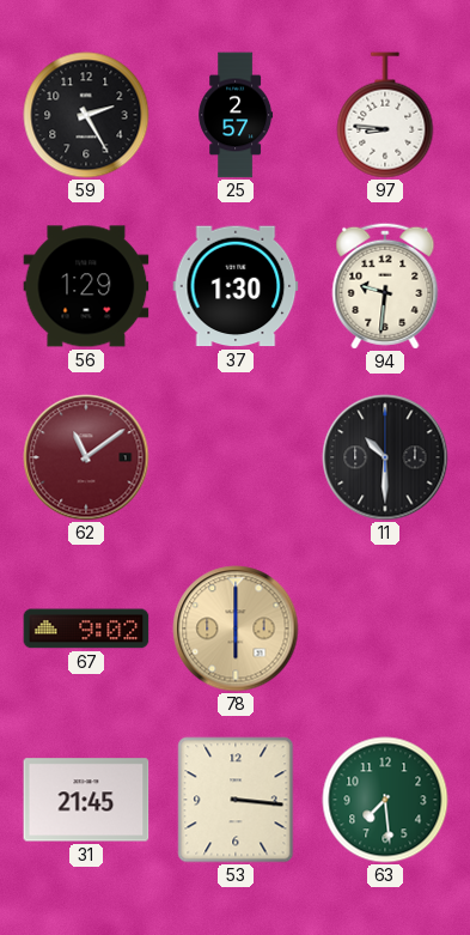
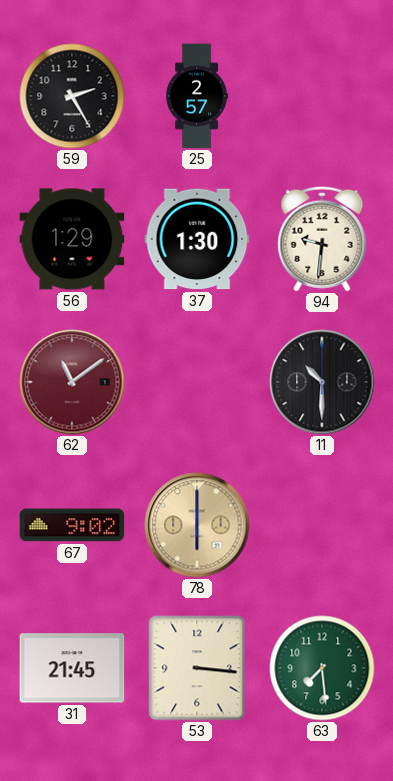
97: 8:46 -> none
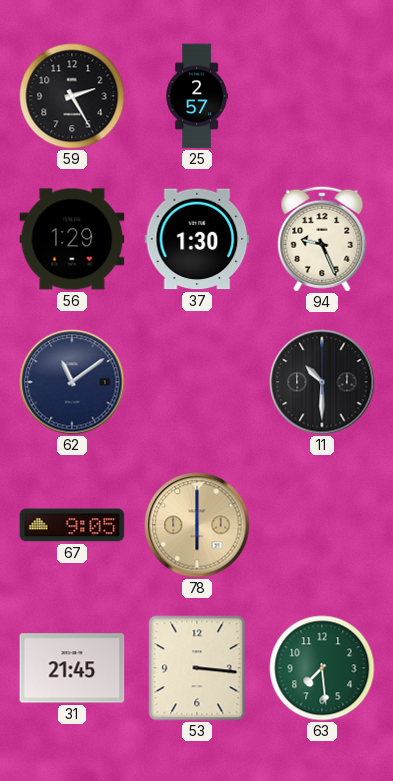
94: 9:31 -> 9:26
62 dial: burgundy -> navy
67: 9:02 -> 9:05
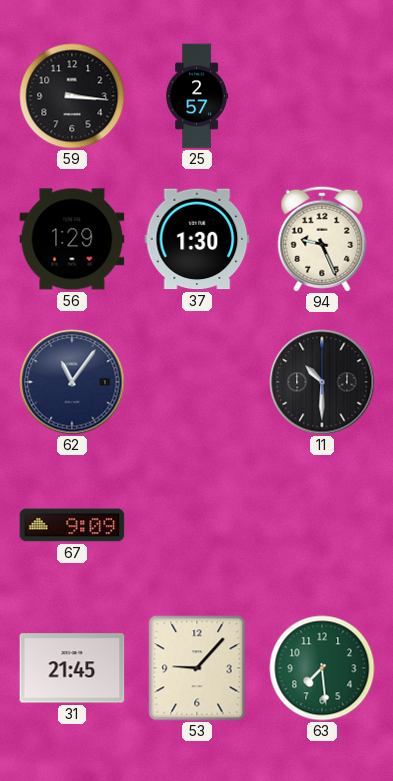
59: 2:25 -> 3:16
62: 11:09 -> 11:06
67: 9:05 -> 9:09
78: 6:00 -> none
53: 3:16 -> 9:07
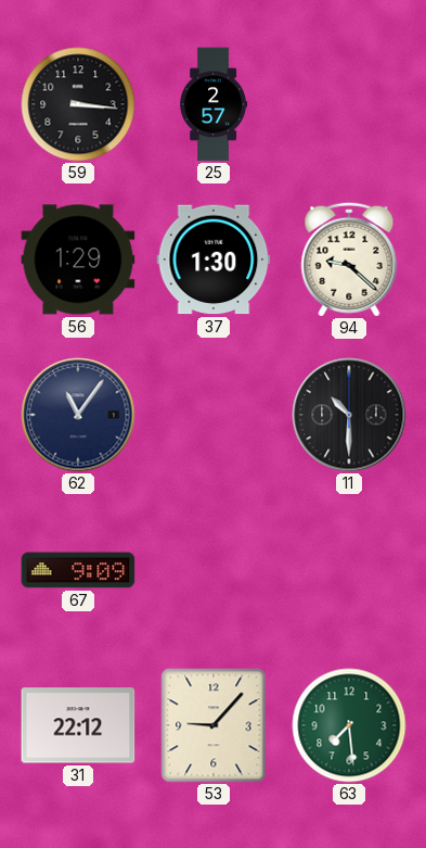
94: 9:26 -> 9:22
31: 21:45 -> 22:12
